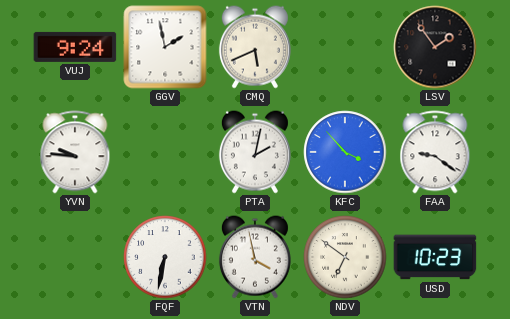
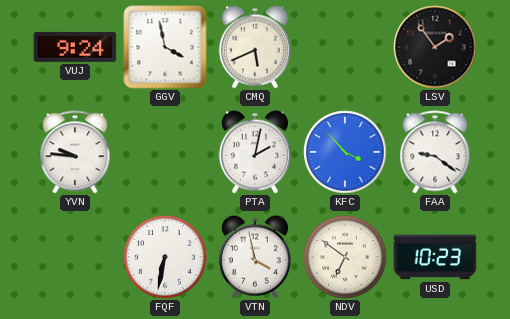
GGV: 1:58 -> 3:58
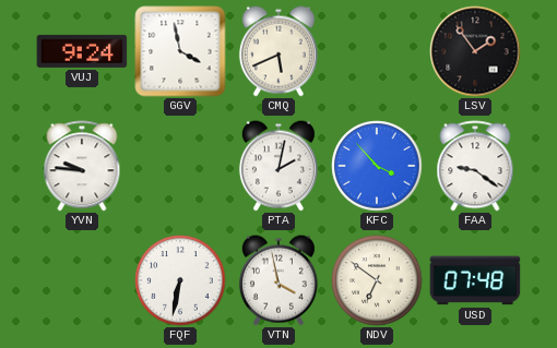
USD: 10:23 -> 07:48
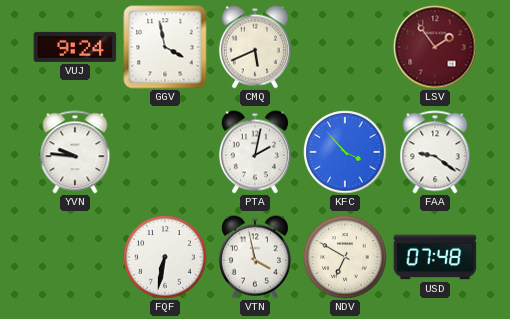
LSV dial: black -> burgundy
NDV: 6:51 -> 6:50
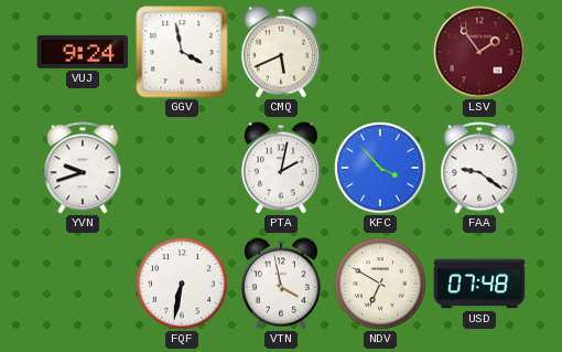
YVN: 9:46 -> 9:42
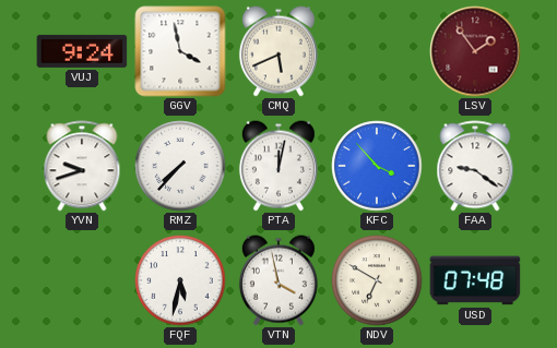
RMZ: none -> 7:37
PTA: 2:02 -> 12:02
FQF: 6:32 -> 5:32
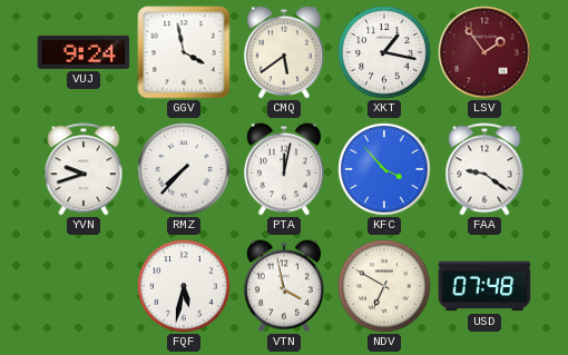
CMQ: 5:41 -> 5:39
XKT: none -> 1:17
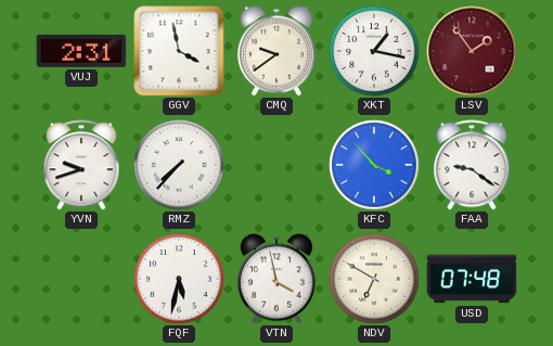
VUJ: 9:24 -> 2:31
CMQ: 5:39 -> 9:39
PTA: 12:02 -> none
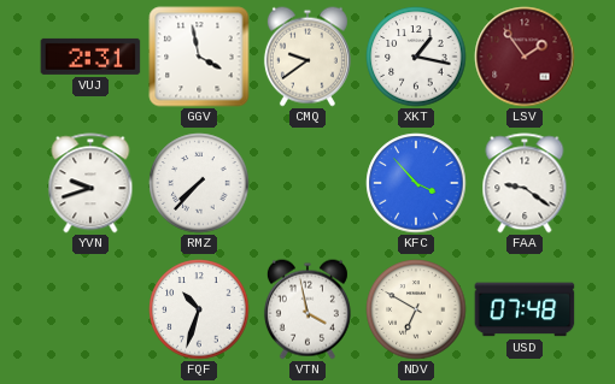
FQF: 5:32 -> 10:33
